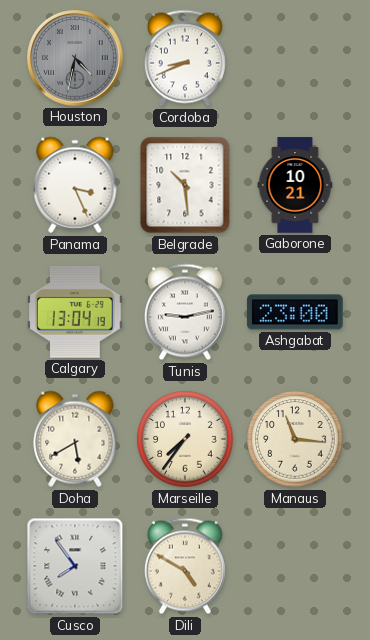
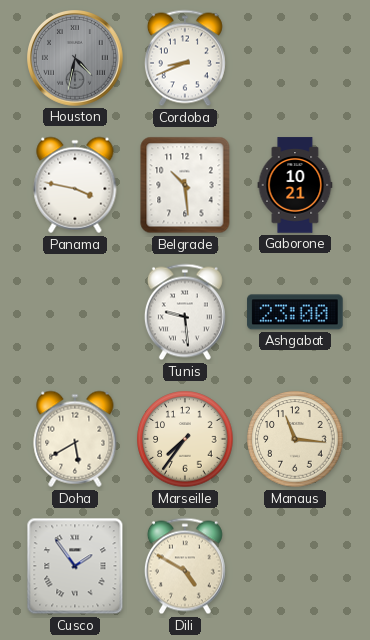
Panama: 3:26 -> 3:47
Calgary: 13:04 -> none
Tunis: 9:13 -> 9:29
Cusco: 7:54 -> 1:54
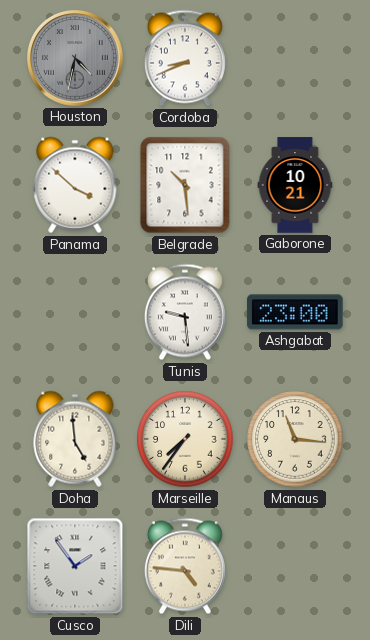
Panama: 3:47 -> 3:52
Doha: 5:40 -> 4:59
Dili: 4:50 -> 4:46
